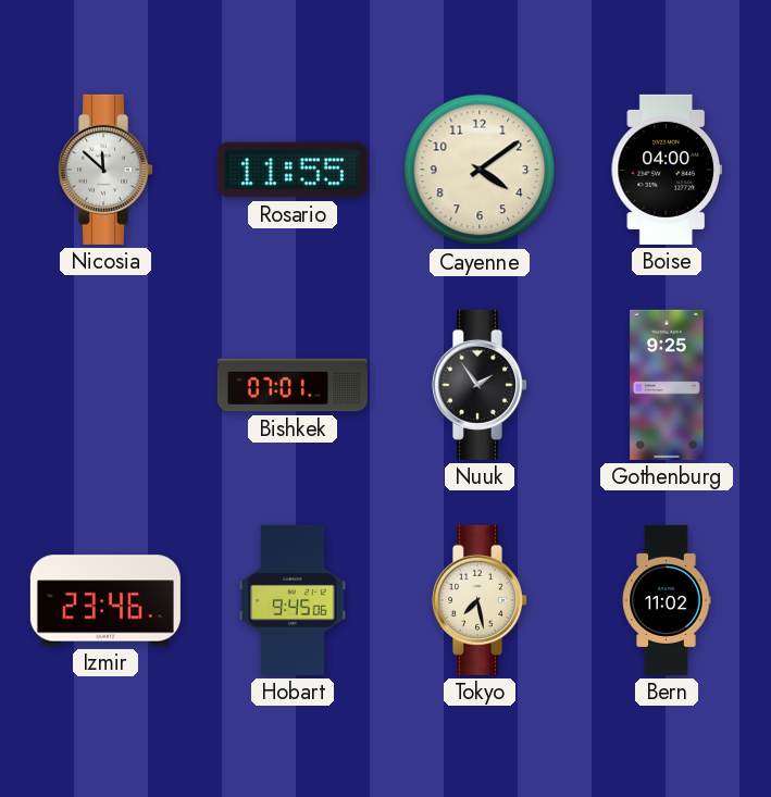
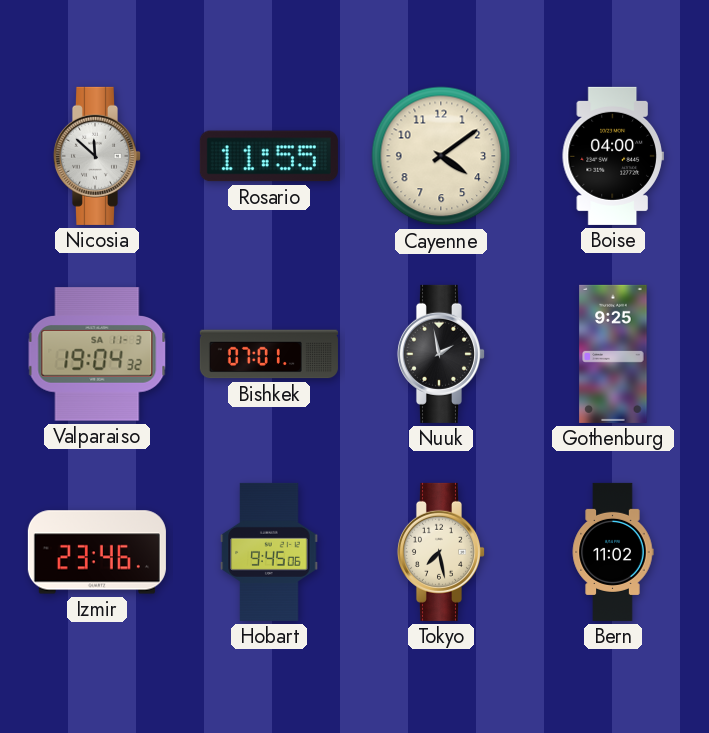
Valparaiso: none -> 19:04
Nuuk: 1:54 -> 1:58
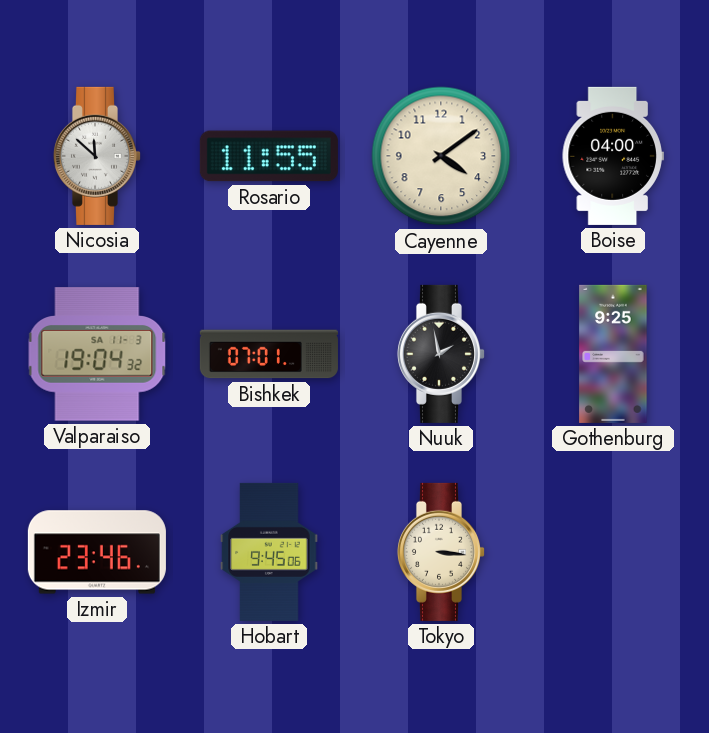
Tokyo: 7:28 -> 3:16
Bern: 11:02 -> none
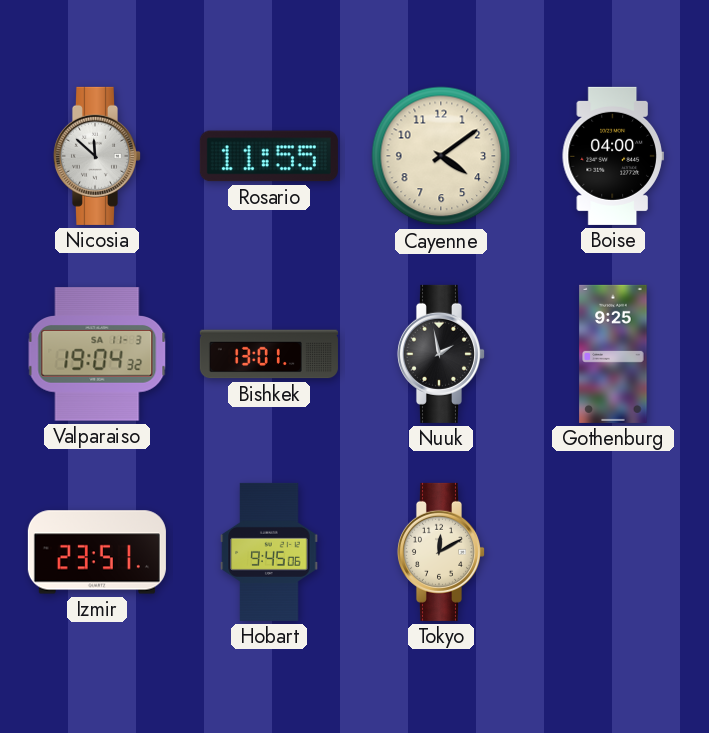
Bishkek: 07:01 -> 13:01
Izmir: 23:46 -> 23:51
Tokyo: 3:16 -> 12:10
